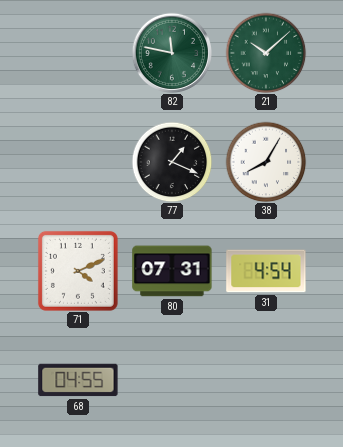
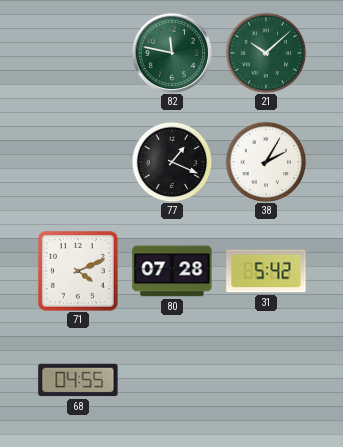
38: 8:05 -> 2:05
80: 07:31 -> 07:28
31: 4:54 -> 5:42
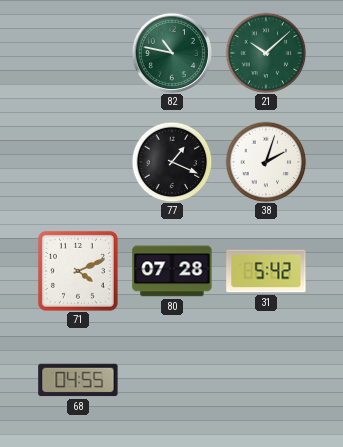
82: 11:47 -> 10:47
38: 2:05 -> 2:03
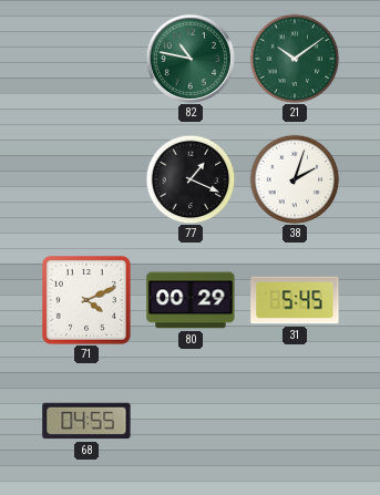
21: 10:08 -> 10:09
80: 07:28 -> 00:29
31: 5:42 -> 5:45
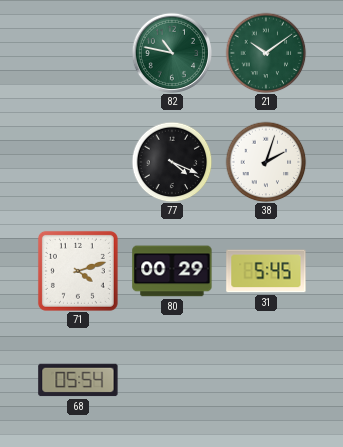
77: 1:19 -> 4:19
71: 4:11 -> 4:12
68: 04:55 -> 05:54
